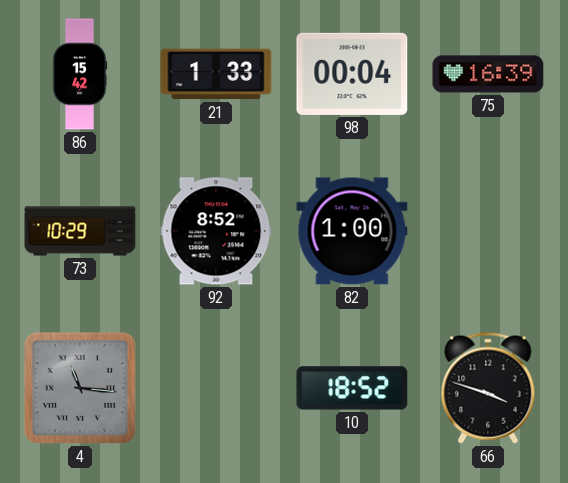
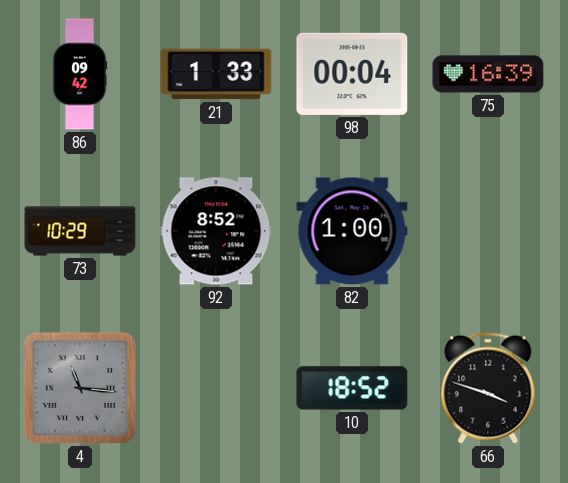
86: 15:42 -> 09:42
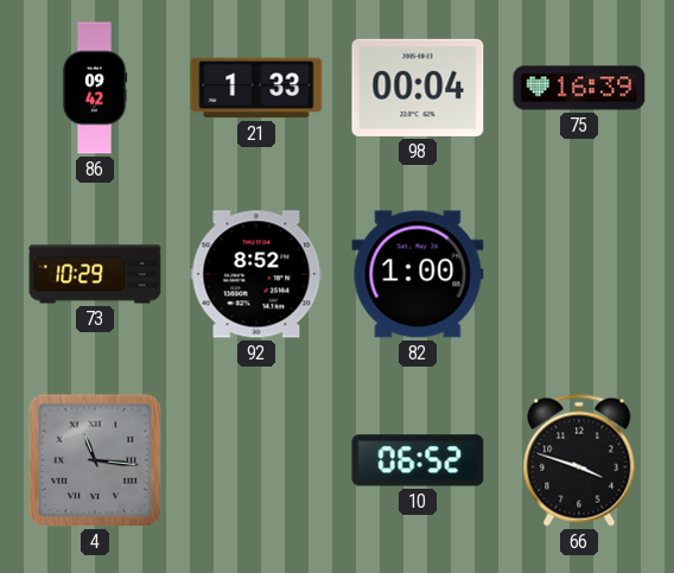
10: 18:52 -> 06:52
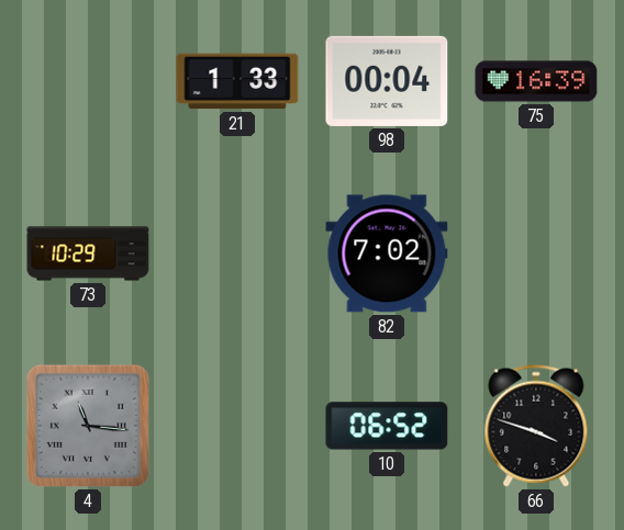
86: 09:42 -> none
92: 8:52 -> none
82: 1:00 -> 7:02
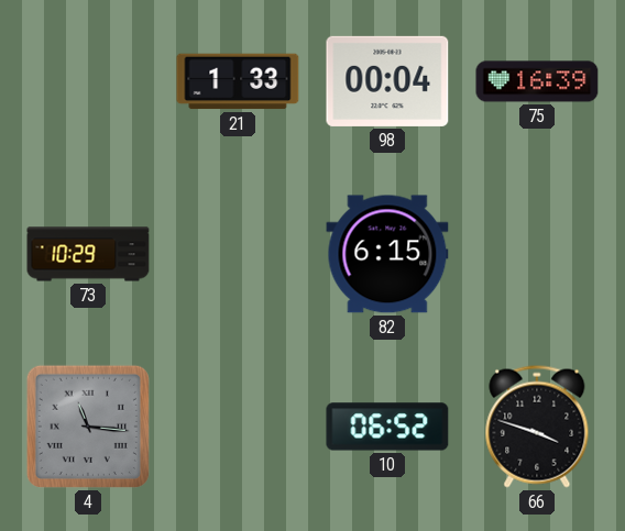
82: 7:02 -> 6:15
